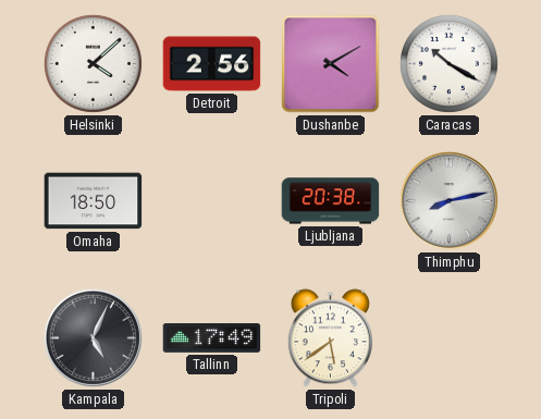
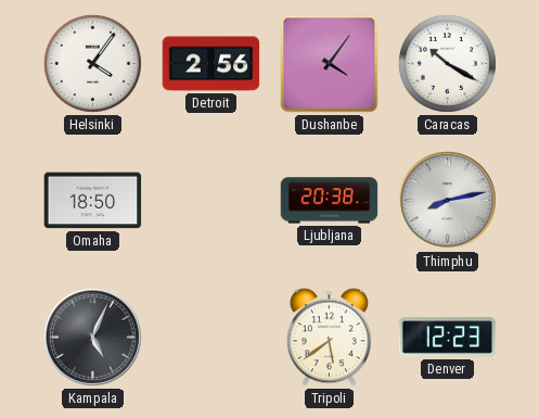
Helsinki: 4:08 -> 4:06
Dushanbe: 4:10 -> 4:06
Tallinn: 17:49 -> none
Denver: none -> 12:23
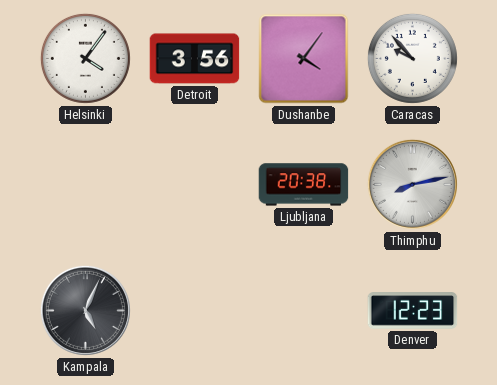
Detroit: 2:56 -> 3:56
Caracas: 10:20 -> 9:53
Omaha: 18:50 -> none
Tripoli: 5:39 -> none
